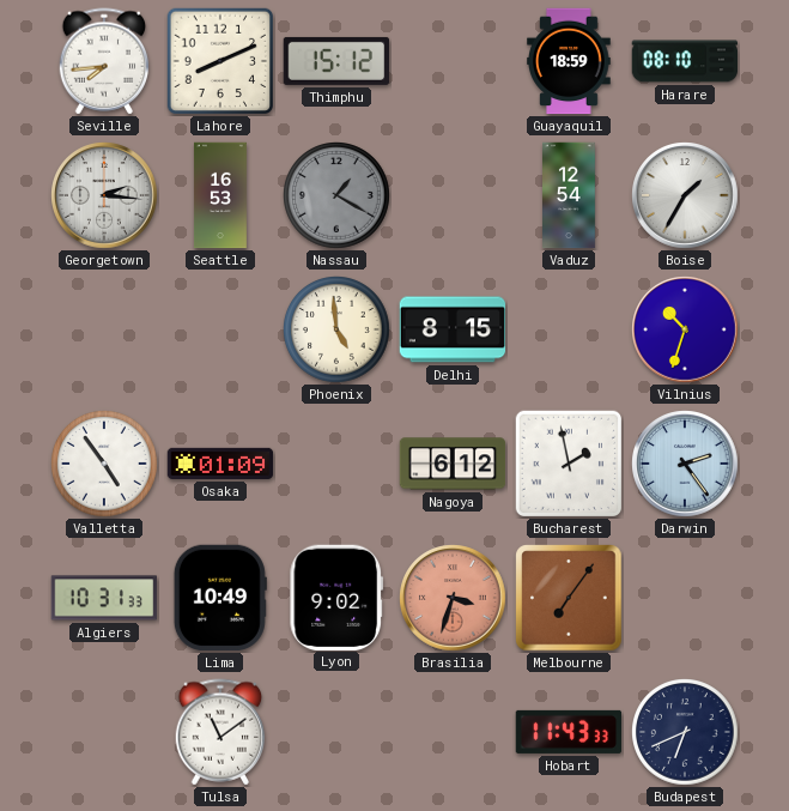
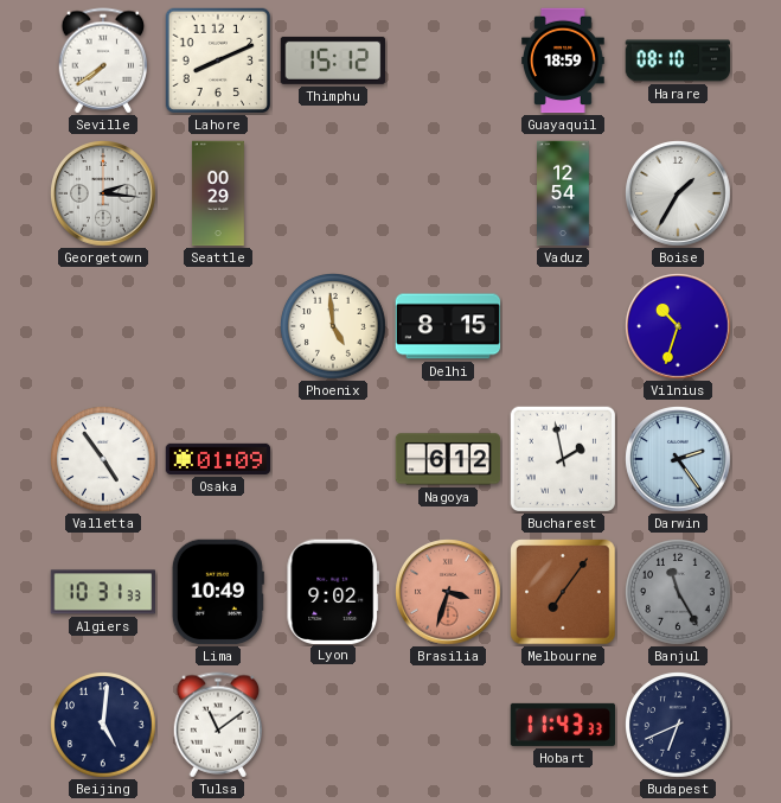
Seville: 7:44 -> 7:39
Seattle: 16:53 -> 00:29
Nassau: 1:20 -> none
Banjul: none -> 11:25
Beijing: none -> 5:01
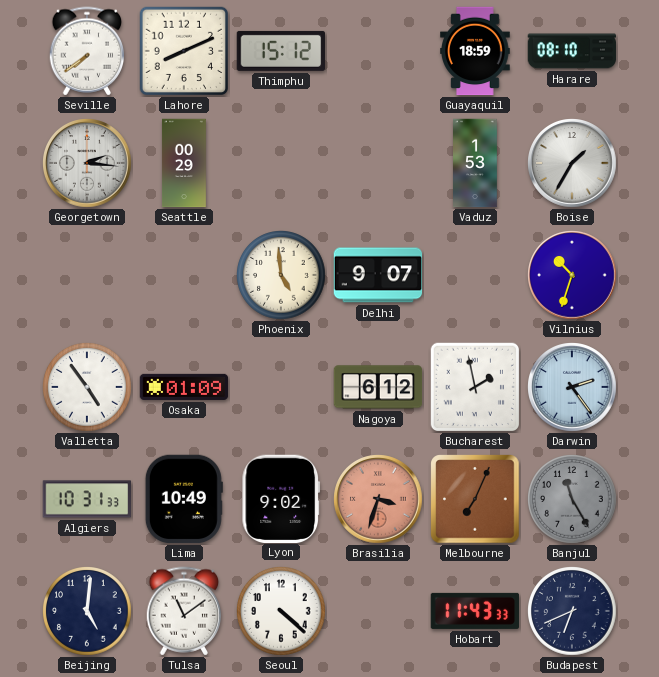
Vaduz: 12:54 -> 1:53
Delhi: 8:15 -> 9:07
Melbourne: 7:06 -> 7:04
Seoul: none -> 4:22
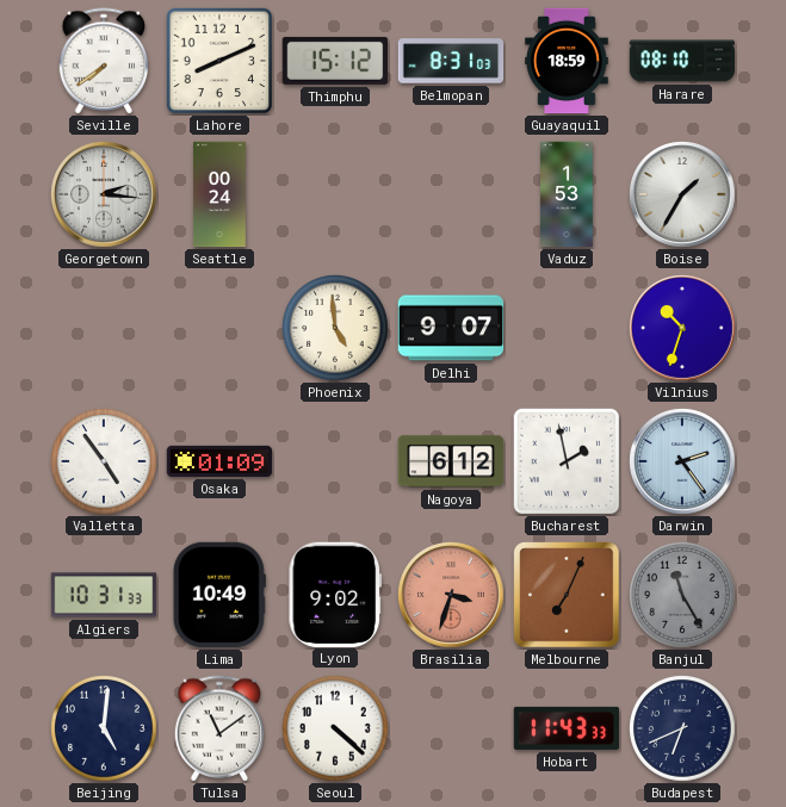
Belmopan: none -> 8:31
Seattle: 00:29 -> 00:24
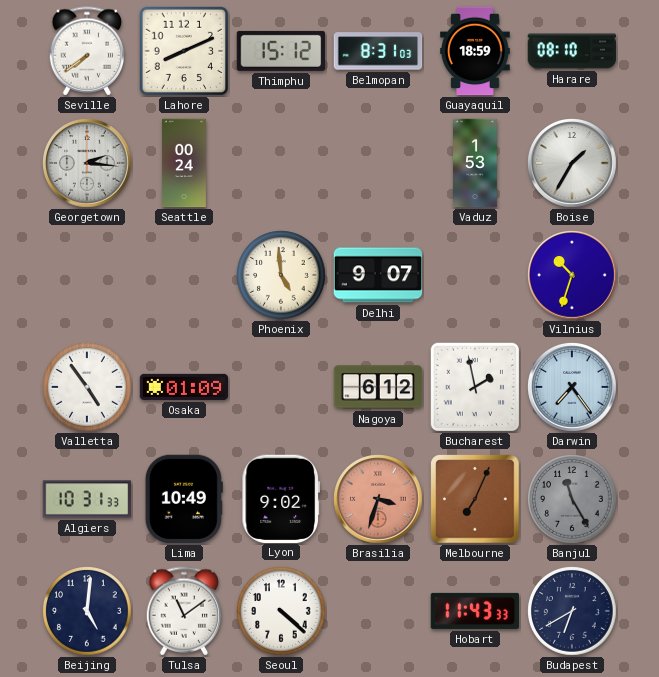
Darwin: 2:24 -> 7:24
Budapest: 6:41 -> 6:40
